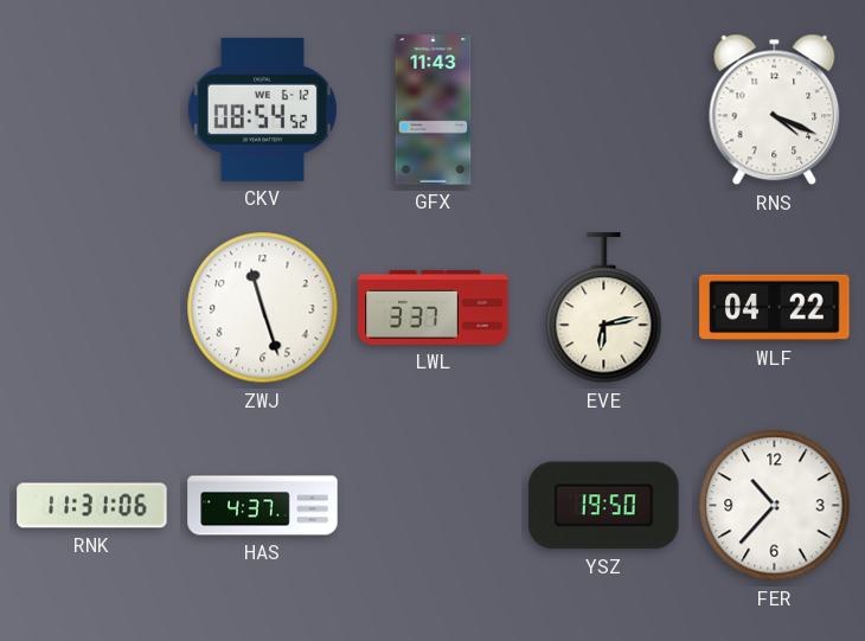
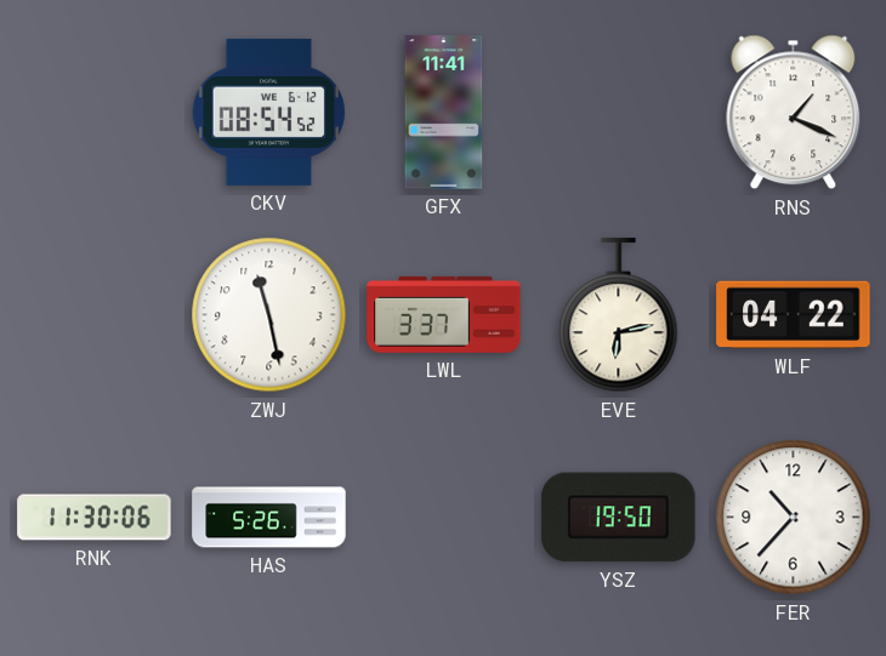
GFX: 11:43 -> 11:41
RNS: 4:19 -> 1:19
ZWJ: 11:27 -> 11:28
RNK: 11:31 -> 11:30
HAS: 4:37 -> 5:26
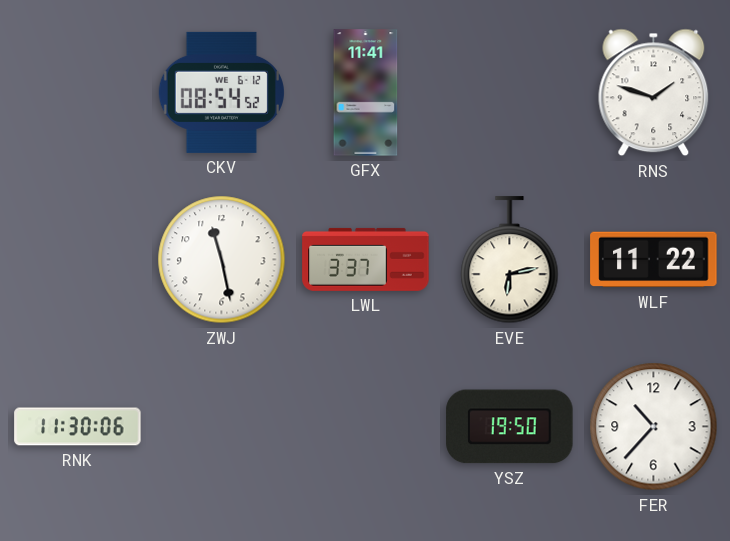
RNS: 1:19 -> 1:48
WLF: 04:22 -> 11:22
HAS: 5:26 -> none
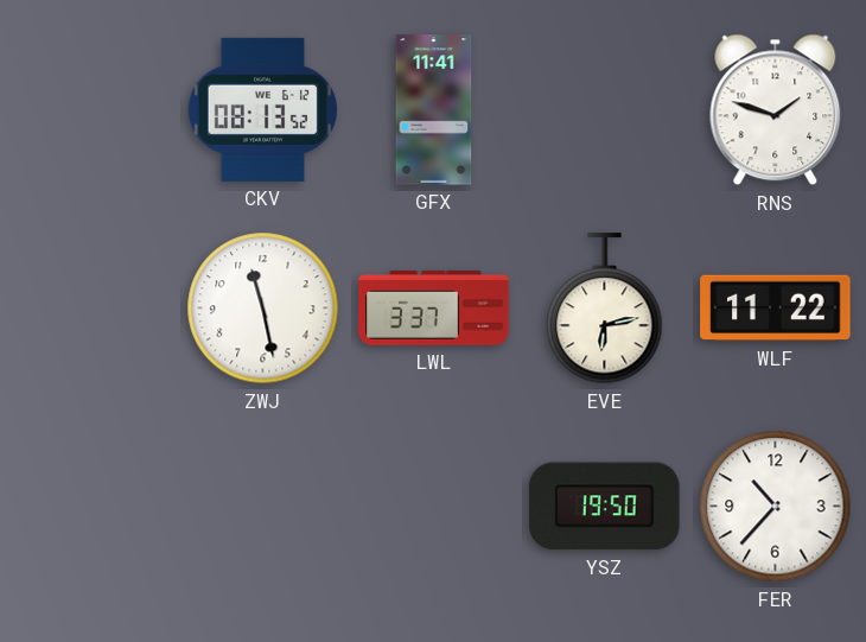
CKV: 08:54 -> 08:13
RNK: 11:30 -> none
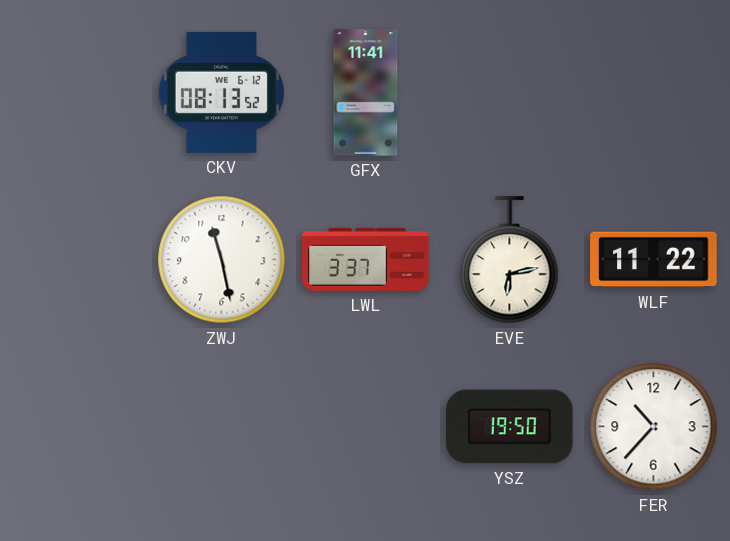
RNS: 1:48 -> none
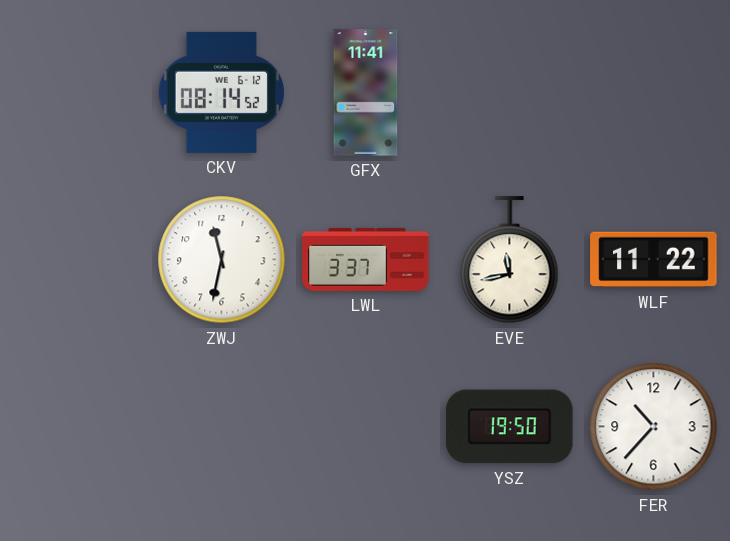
CKV: 08:13 -> 08:14
ZWJ: 11:28 -> 11:32
EVE: 6:13 -> 11:43
